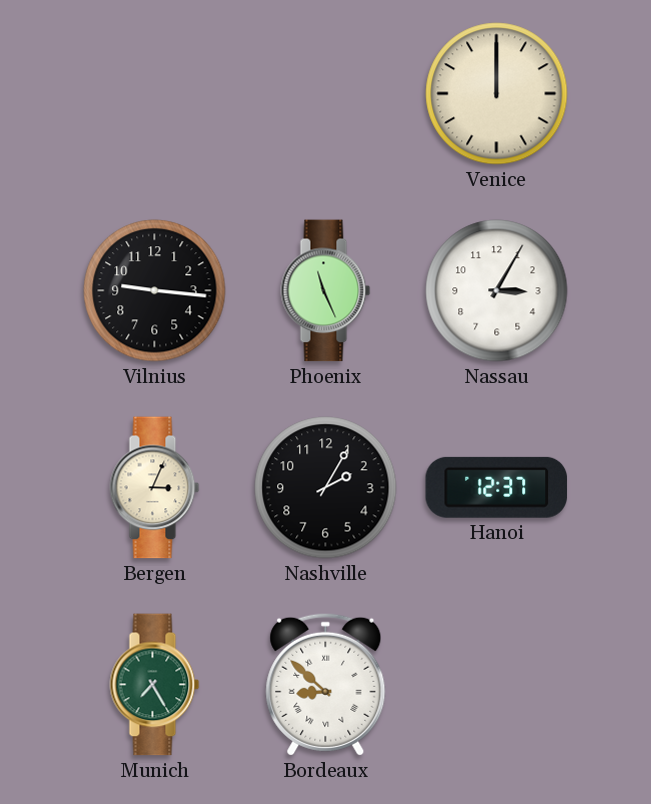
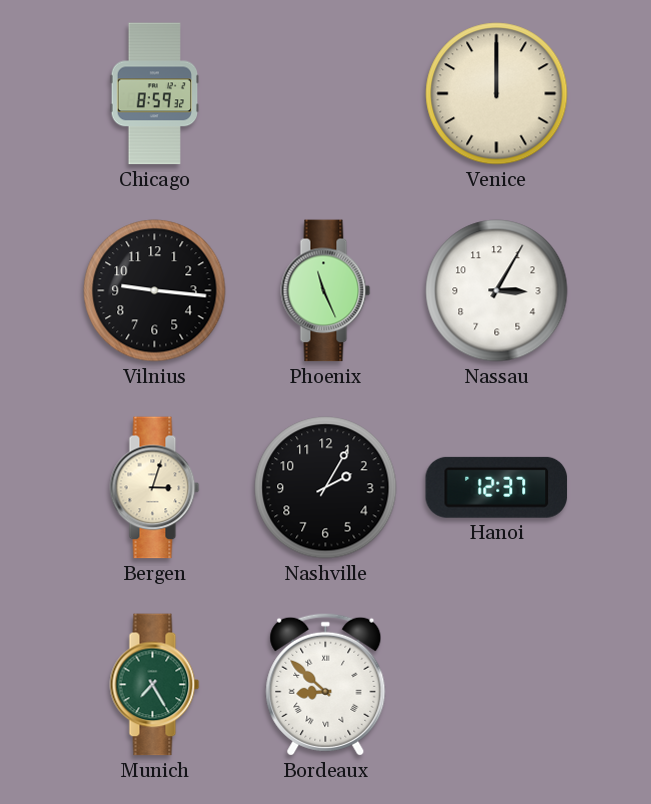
Chicago: none -> 8:59
Bergen: 3:04 -> 3:03
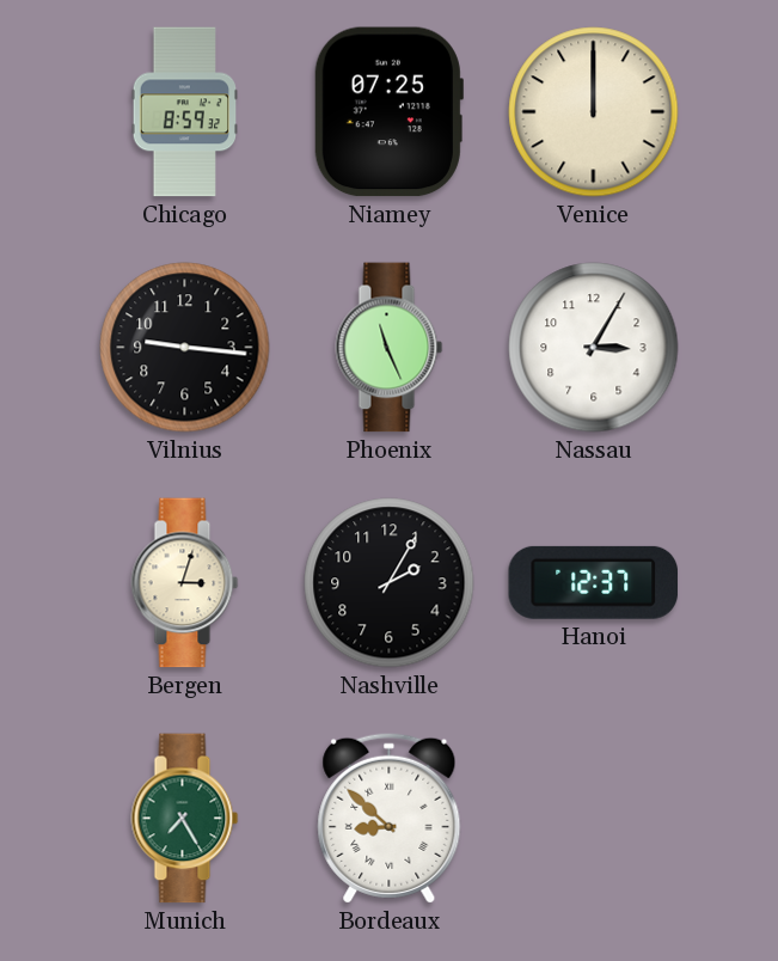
Niamey: none -> 07:25
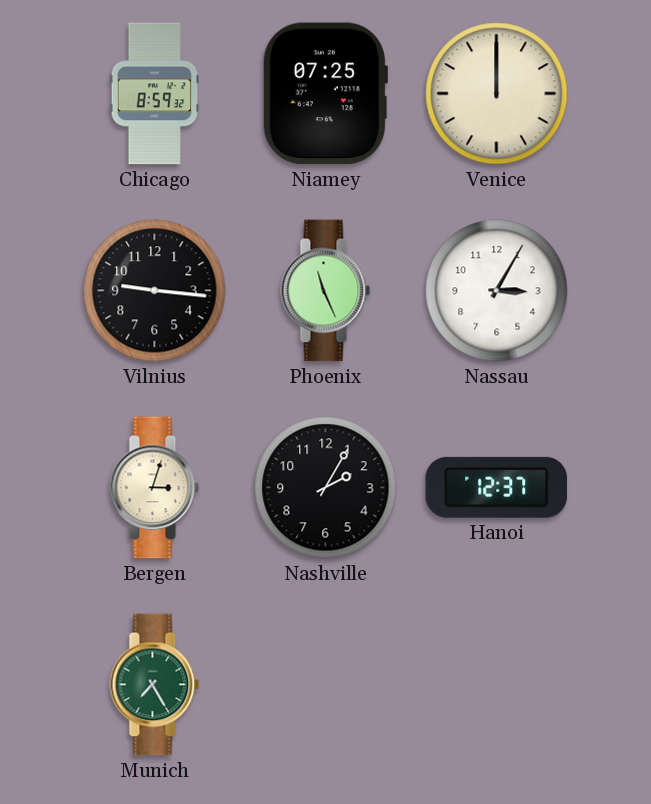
Bordeaux: 8:52 -> none
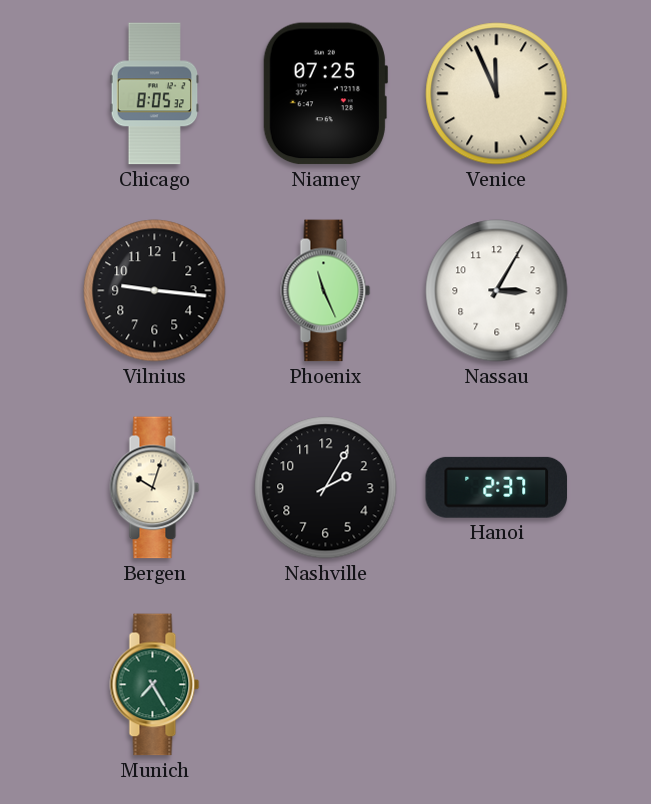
Chicago: 8:59 -> 8:05
Venice: 12:00 -> 11:56
Bergen: 3:03 -> 10:03
Hanoi: 12:37 -> 2:37
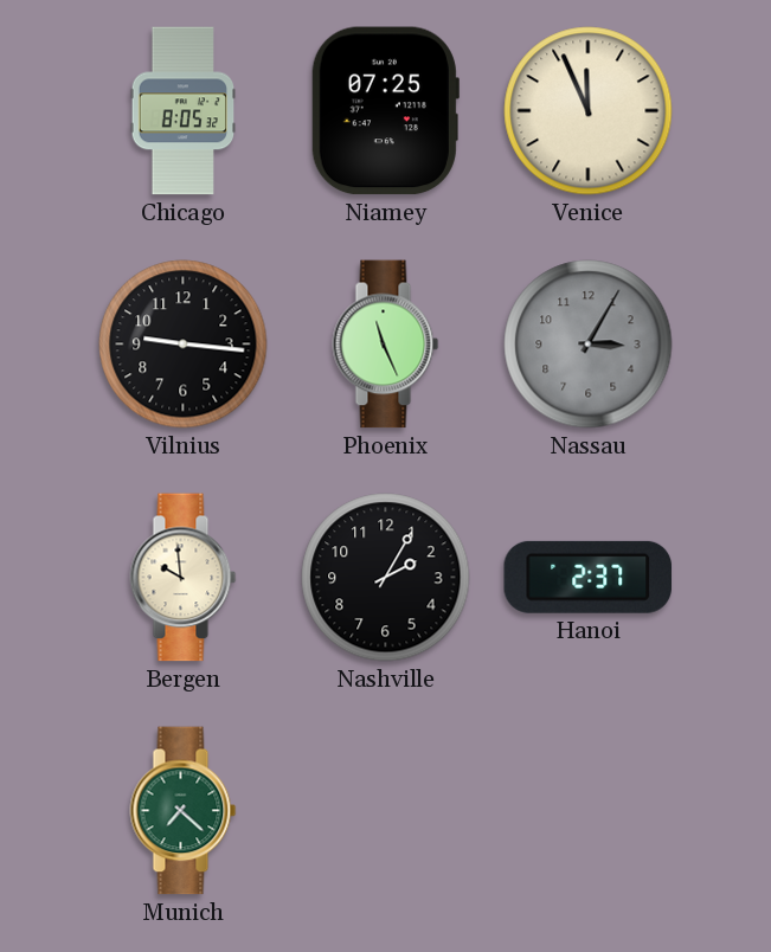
Nassau dial: white -> grey
Bergen: 10:03 -> 9:59
Munich: 7:25 -> 7:22
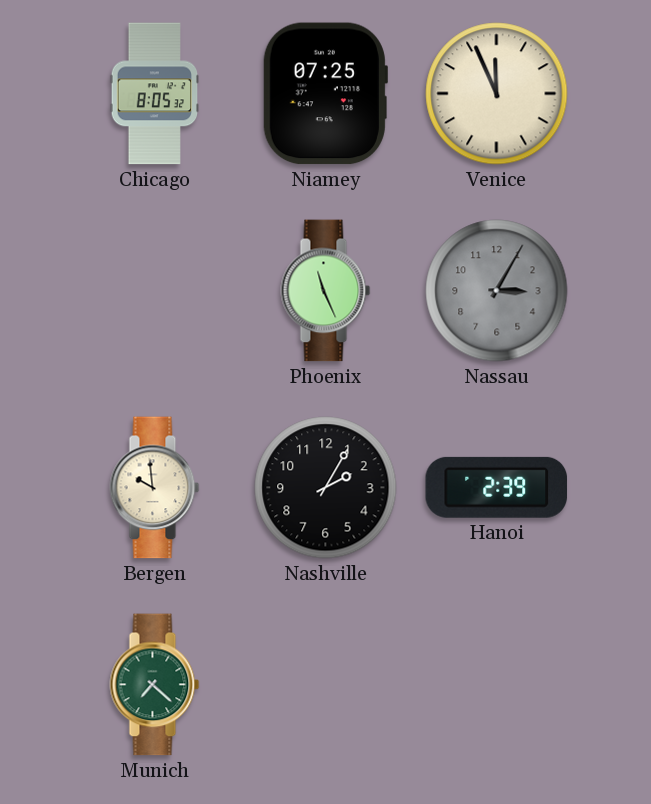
Vilnius: 9:16 -> none
Hanoi: 2:37 -> 2:39
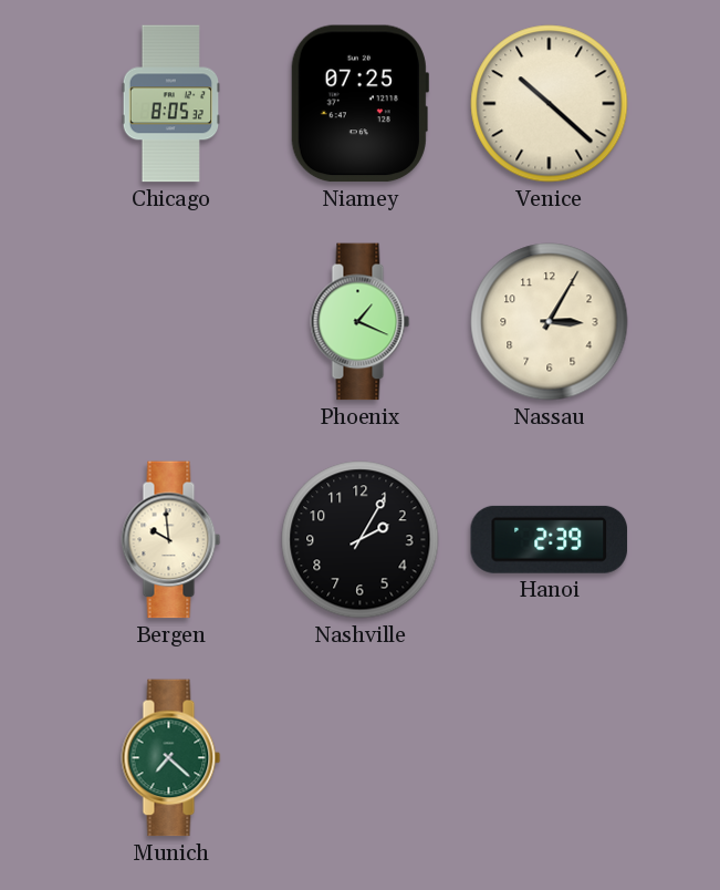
Venice: 11:56 -> 10:22
Phoenix: 11:26 -> 1:19
Nassau dial: grey -> cream
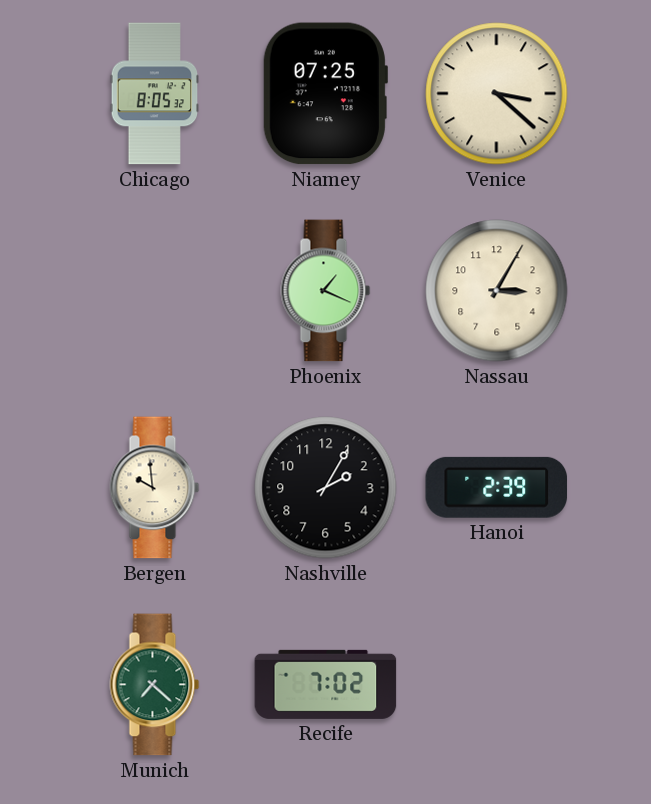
Venice: 10:22 -> 3:22
Recife: none -> 7:02
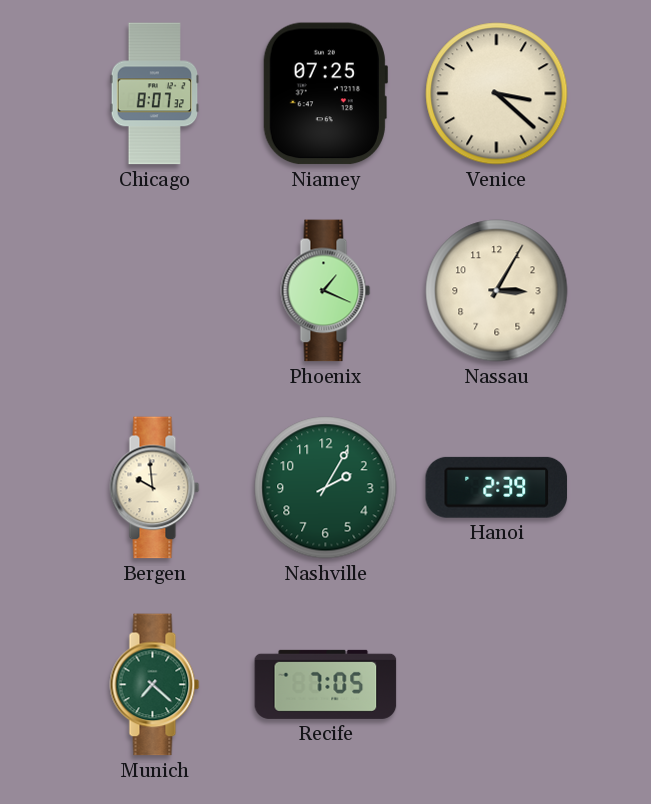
Chicago: 8:05 -> 8:07
Nashville dial: black -> green
Recife: 7:02 -> 7:05
